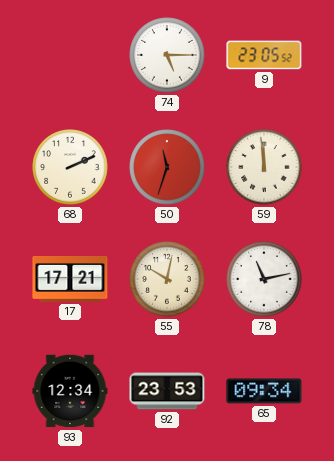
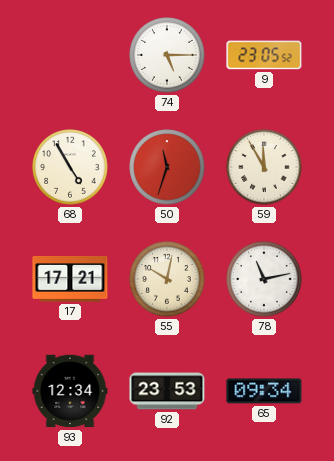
68: 2:11 -> 4:55
59: 11:59 -> 11:55
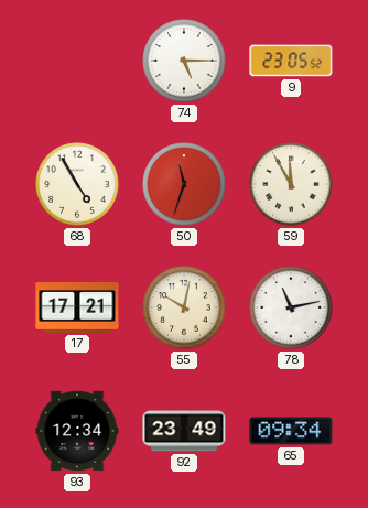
92: 23:53 -> 23:49
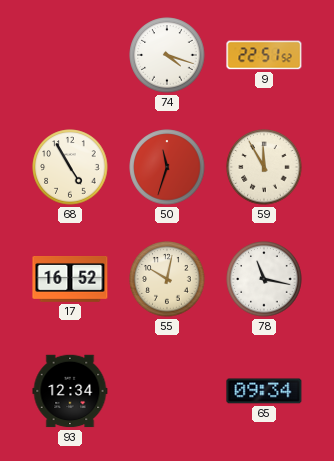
74: 5:15 -> 4:18
9: 23:05 -> 22:51
17: 17:21 -> 16:52
78: 11:13 -> 11:17
92: 23:49 -> none
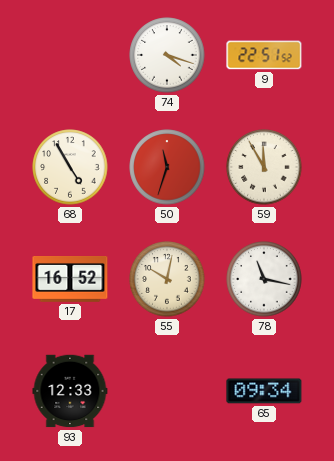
93: 12:34 -> 12:33
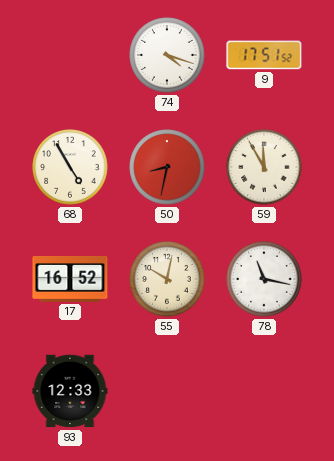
9: 22:51 -> 17:51
50: 11:33 -> 8:32
65: 09:34 -> none
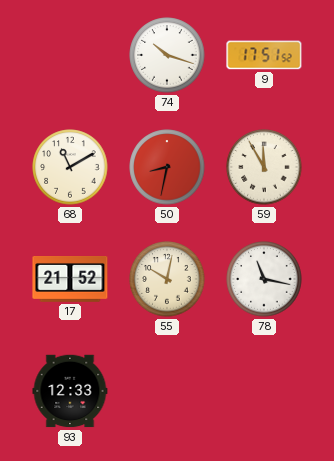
74: 4:18 -> 10:18
68: 4:55 -> 11:10
17: 16:52 -> 21:52
